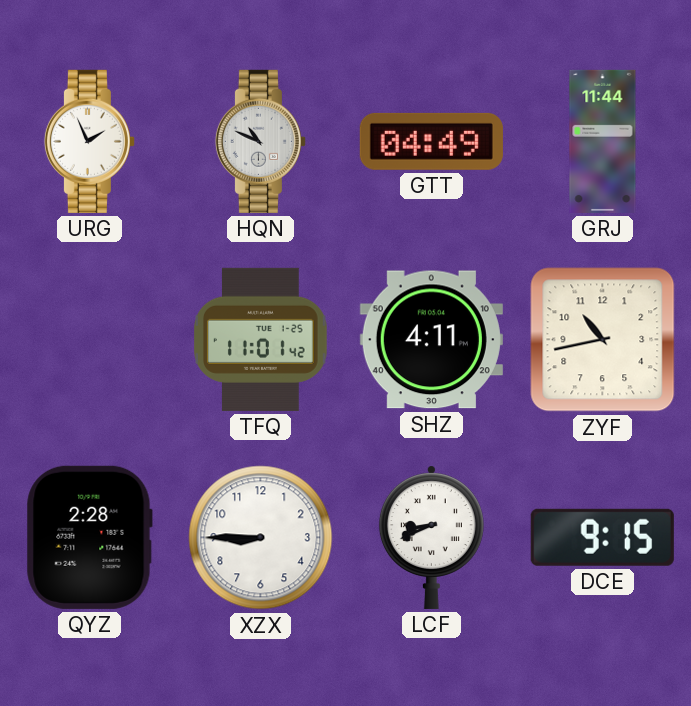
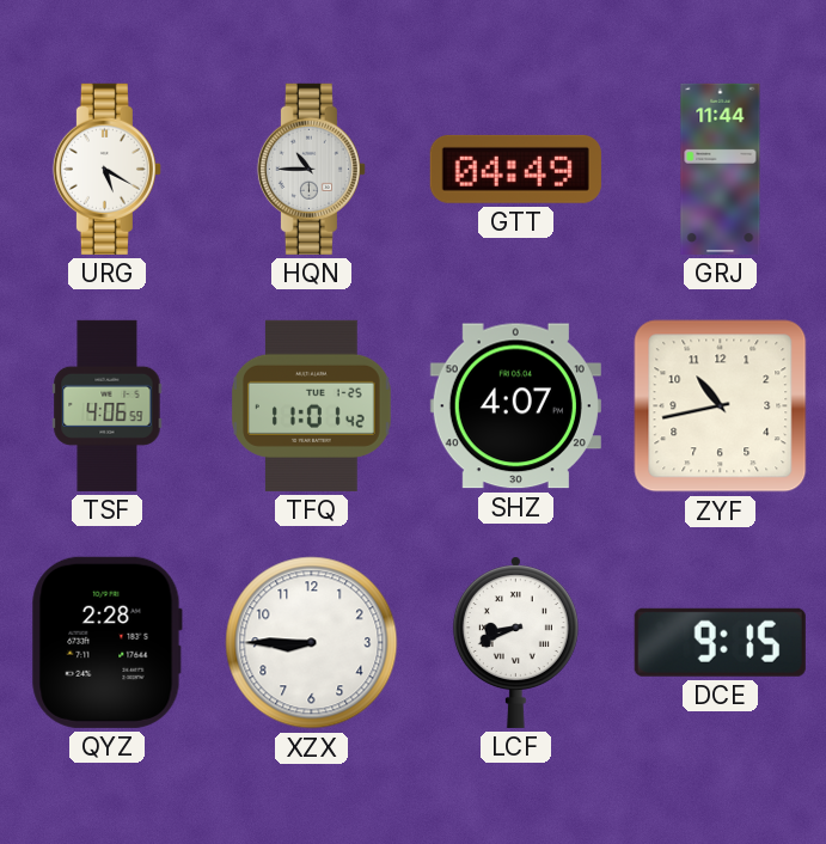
URG: 1:56 -> 5:20
HQN: 10:49 -> 10:45
TSF: none -> 4:06
SHZ: 4:11 -> 4:07
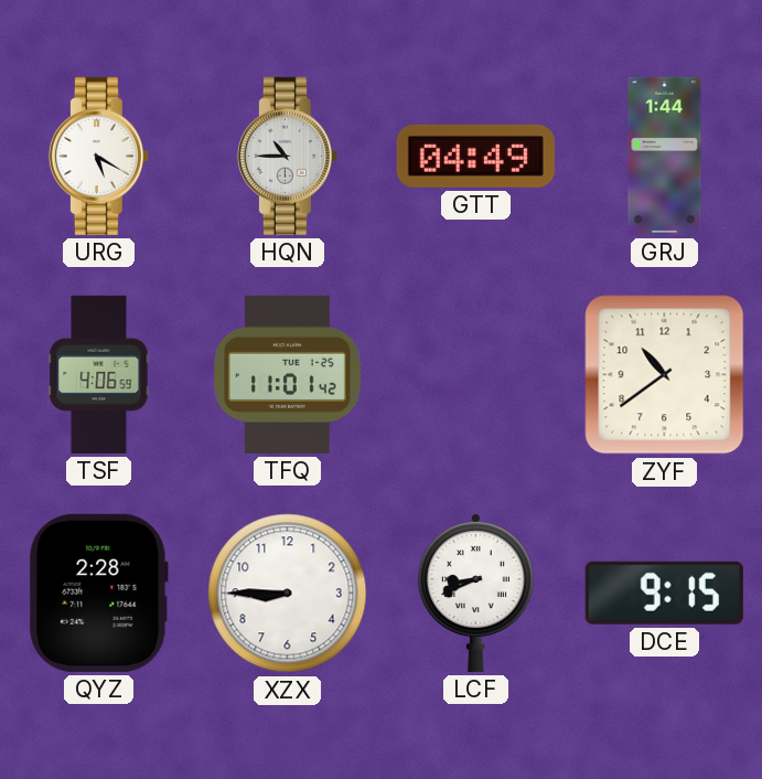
GRJ: 11:44 -> 1:44
SHZ: 4:07 -> none
ZYF: 10:43 -> 10:39
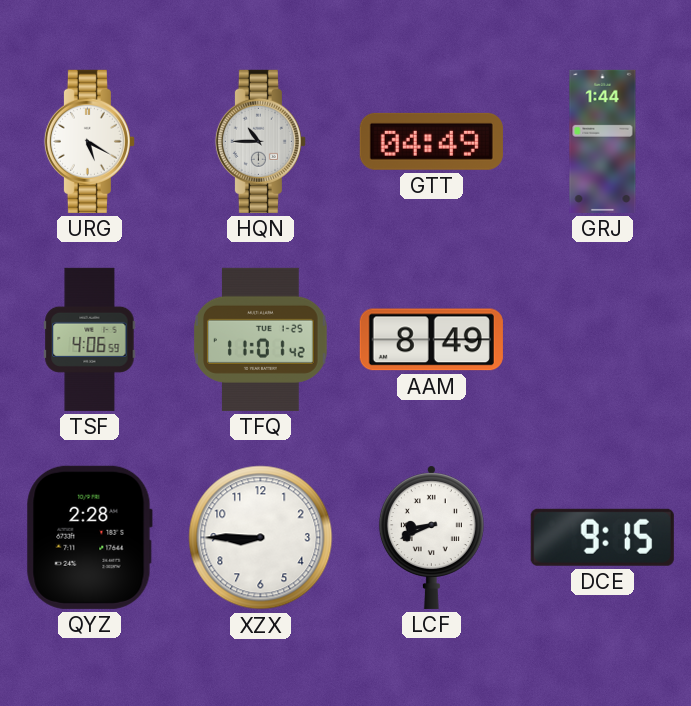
AAM: none -> 8:49
ZYF: 10:39 -> none
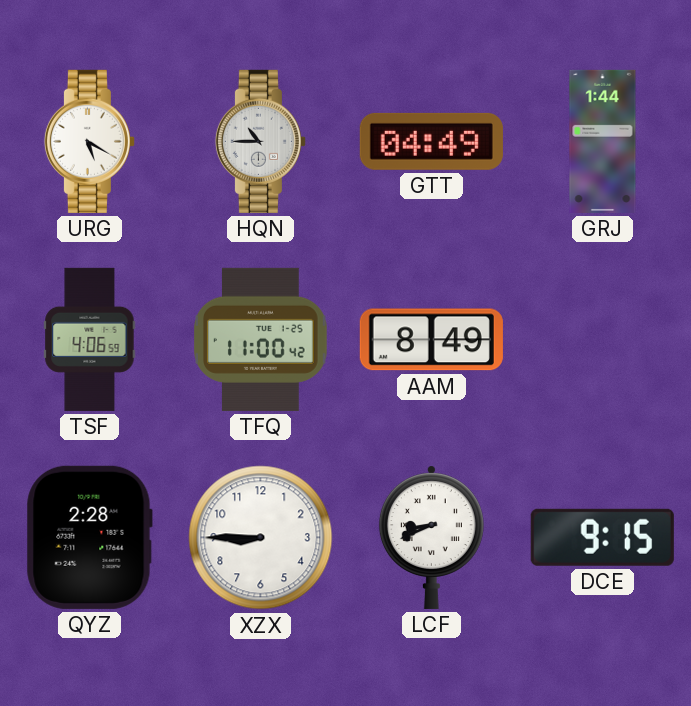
TFQ: 11:01 -> 11:00
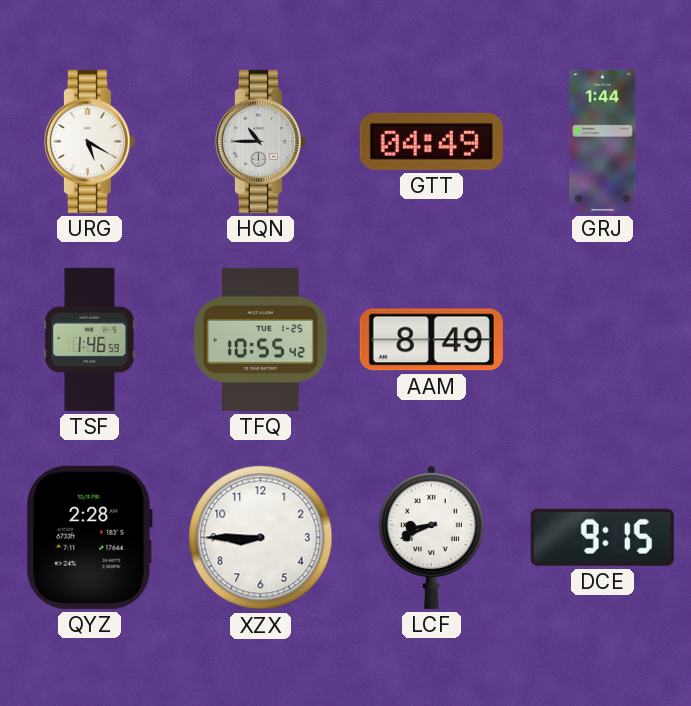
TSF: 4:06 -> 1:46
TFQ: 11:00 -> 10:55
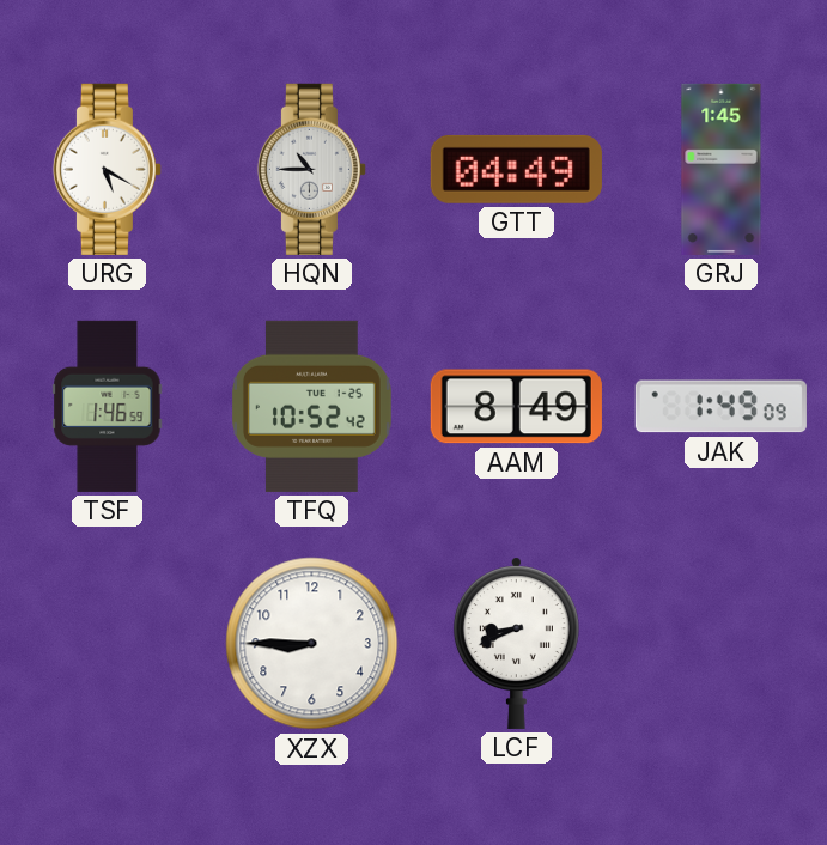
GRJ: 1:44 -> 1:45
TFQ: 10:55 -> 10:52
JAK: none -> 1:49
QYZ: 2:28 -> none
DCE: 9:15 -> none
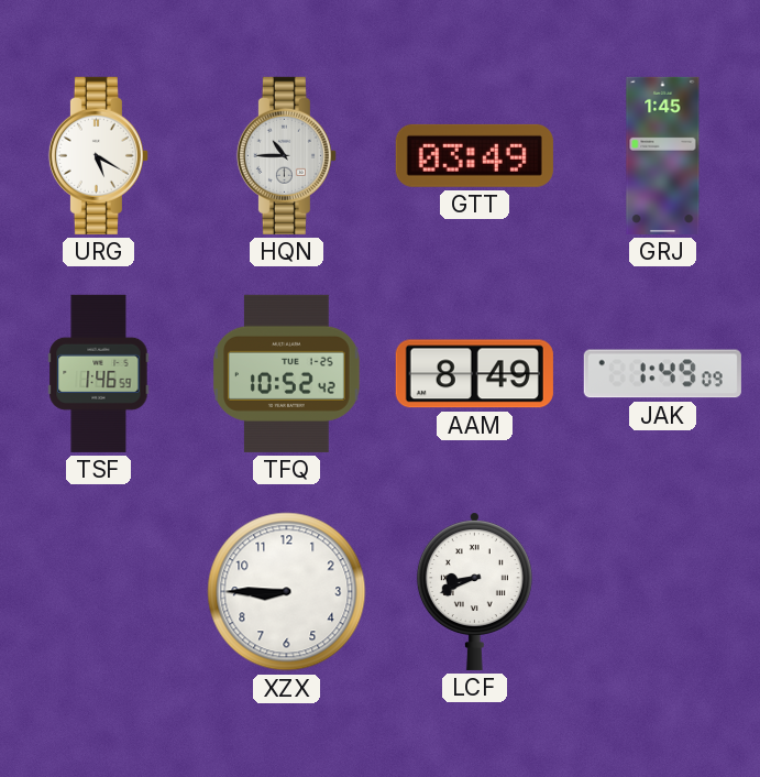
GTT: 04:49 -> 03:49
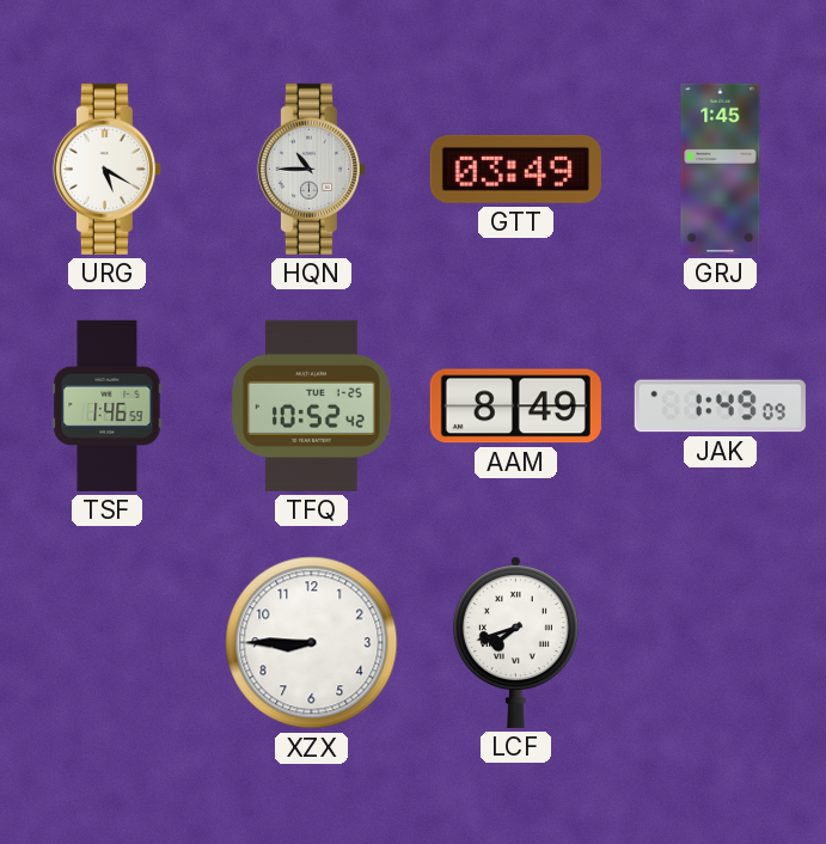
LCF: 8:41 -> 7:42
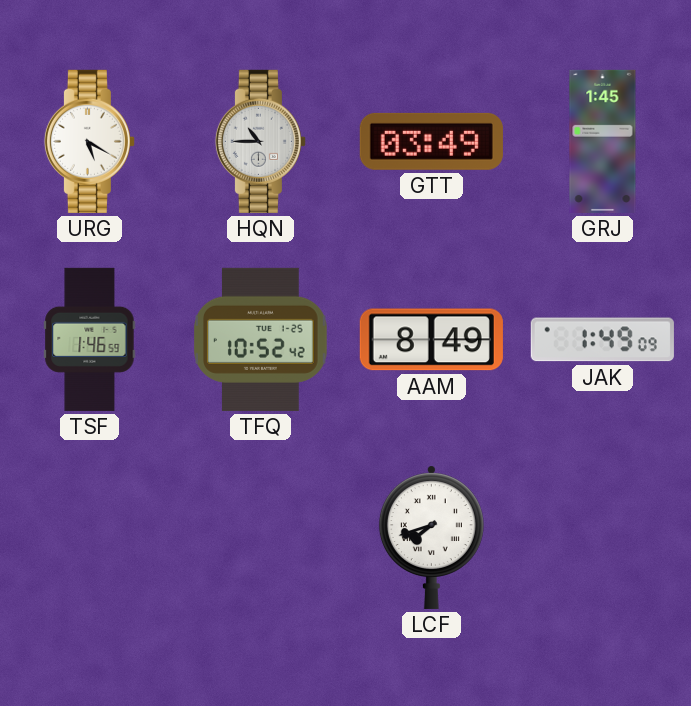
XZX: 8:45 -> none
